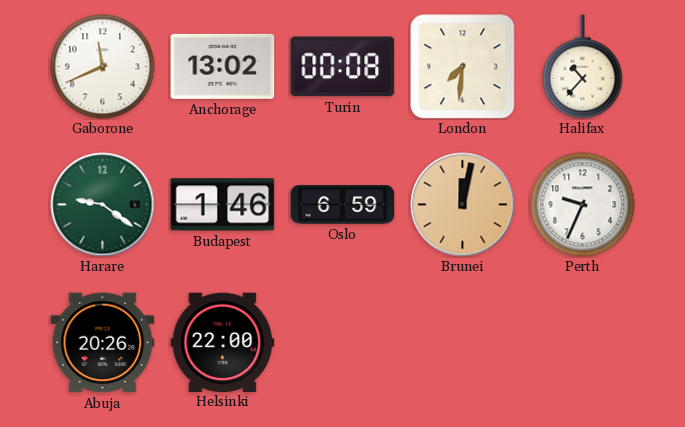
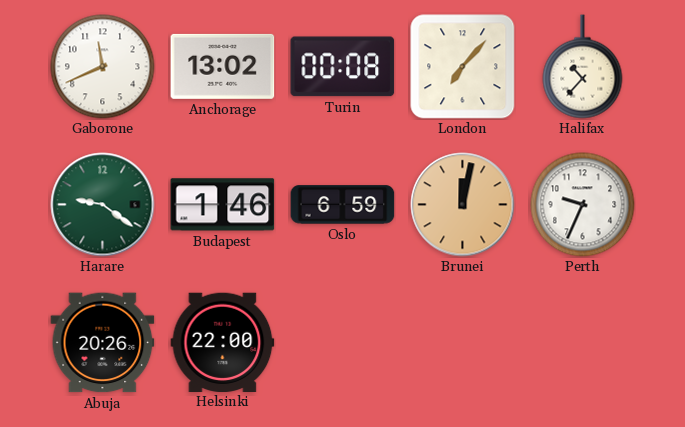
London: 7:31 -> 7:07
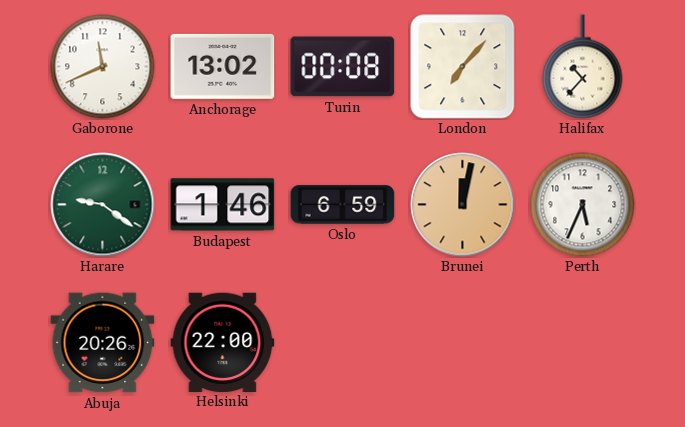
Perth: 9:34 -> 5:34
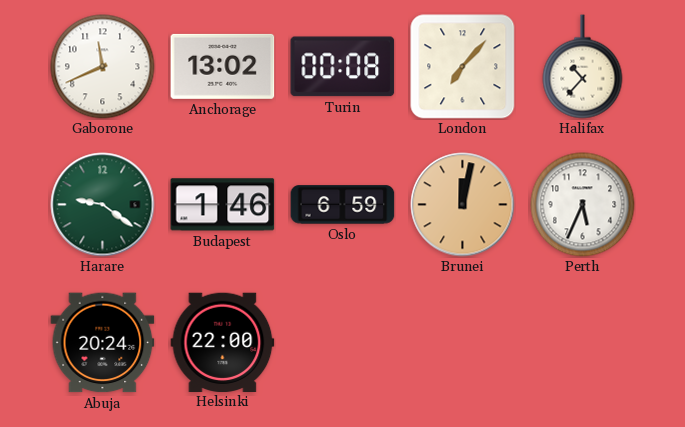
Abuja: 20:26 -> 20:24
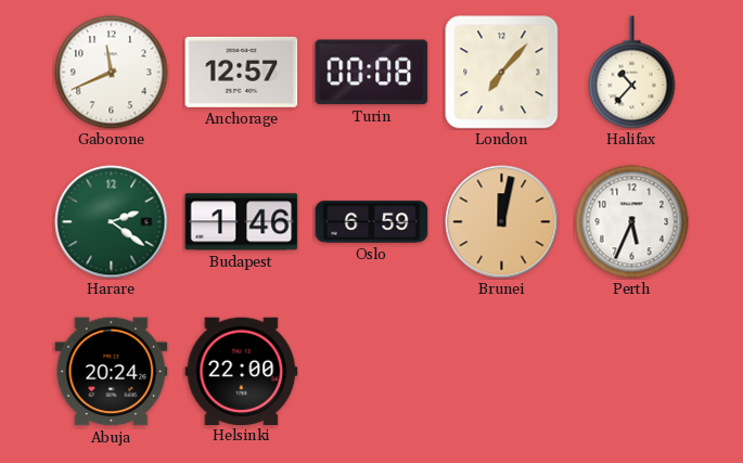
Anchorage: 13:02 -> 12:57
Harare: 9:21 -> 2:21
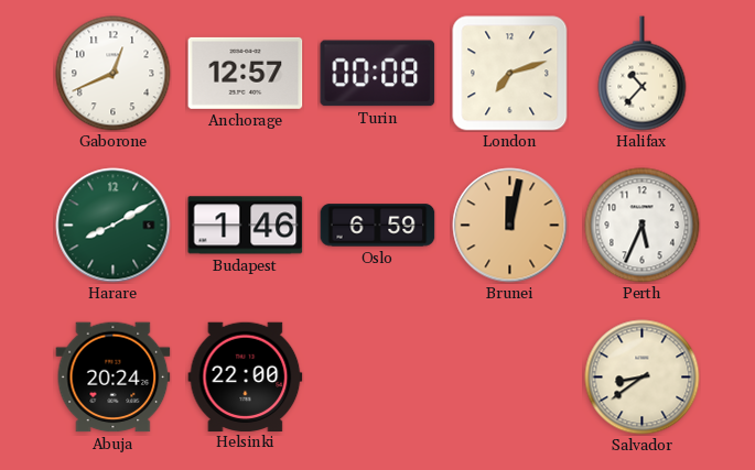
Gaborone: 11:41 -> 12:41
London: 7:07 -> 7:12
Harare: 2:21 -> 8:10
Salvador: none -> 8:39
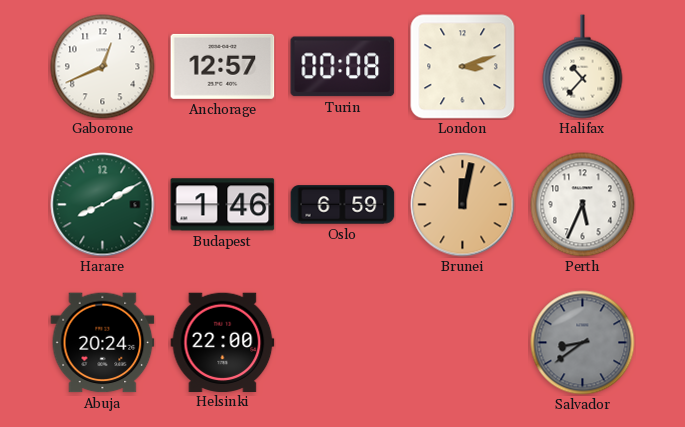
London: 7:12 -> 3:12
Salvador dial: cream -> grey
